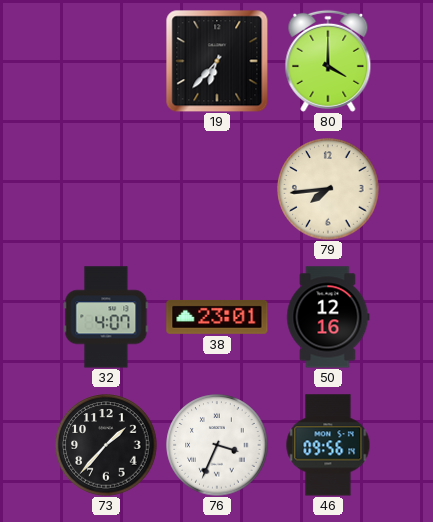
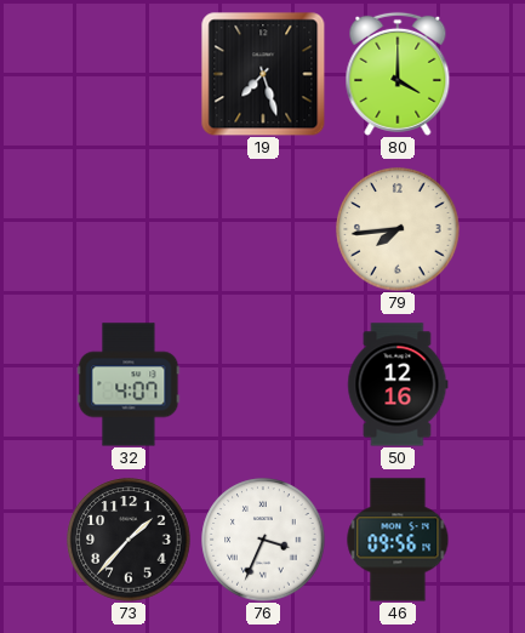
19: 6:37 -> 7:27
38: 23:01 -> none
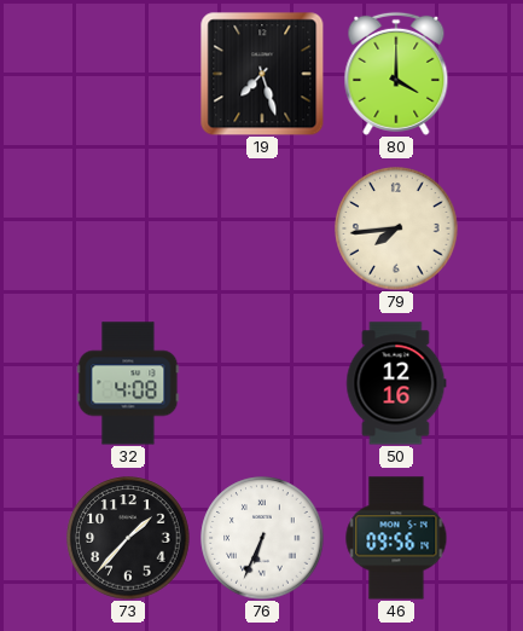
32: 4:07 -> 4:08
76: 3:34 -> 6:34
